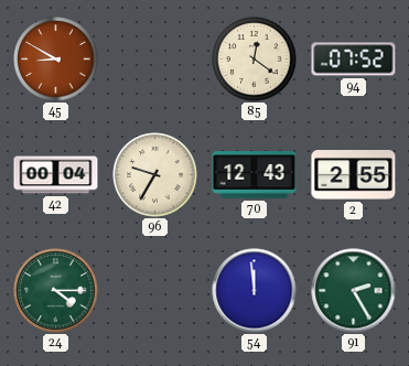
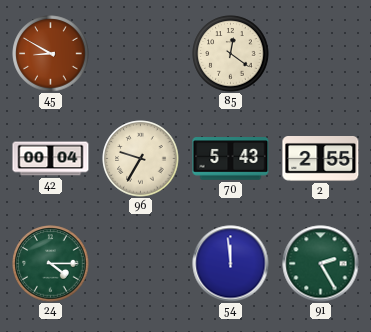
94: 07:52 -> none
70: 12:43 -> 5:43
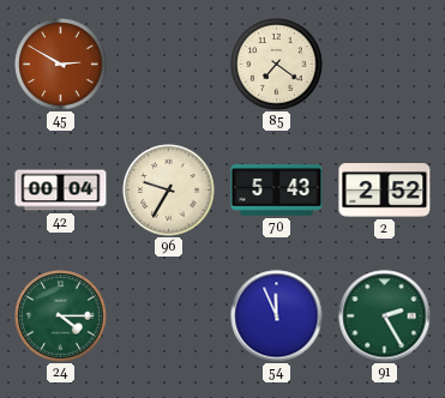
45: 8:50 -> 2:50
85: 12:21 -> 7:21
2: 2:55 -> 2:52
54: 11:59 -> 11:56
